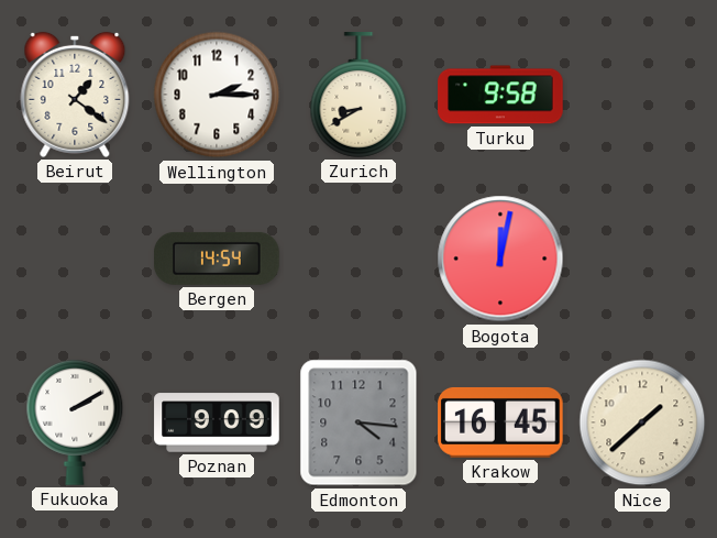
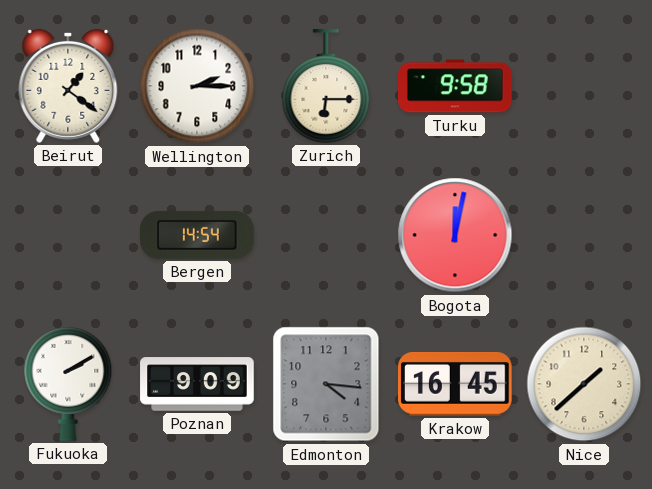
Zurich: 8:40 -> 6:15
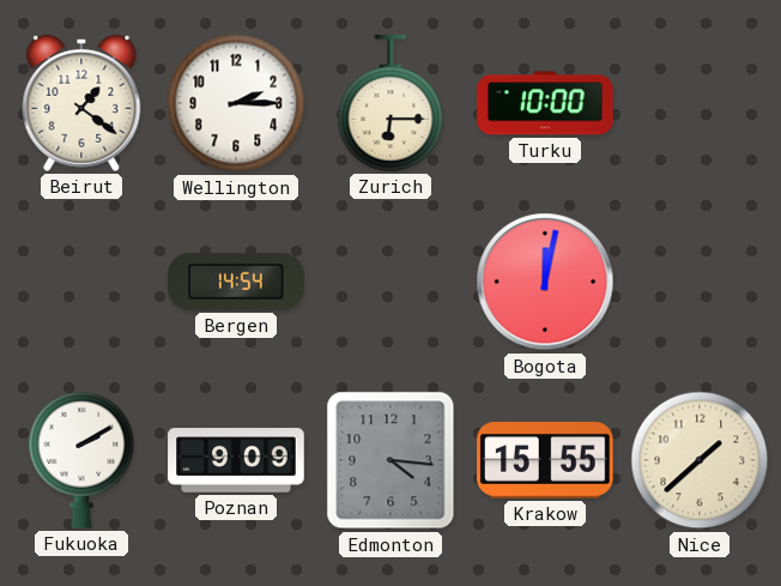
Turku: 9:58 -> 10:00
Krakow: 16:45 -> 15:55
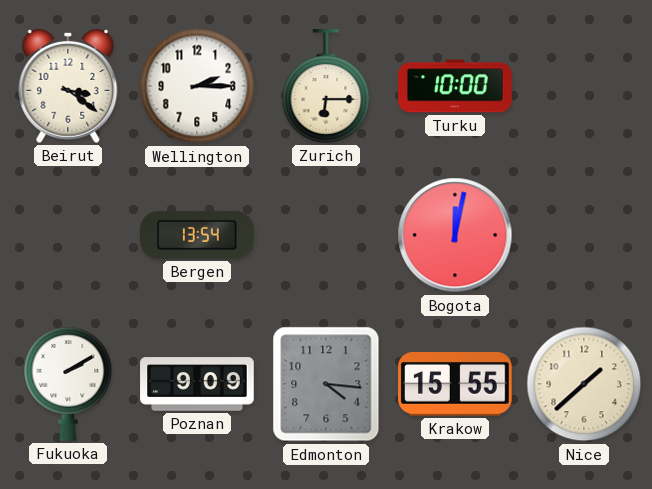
Beirut: 1:21 -> 3:21
Bergen: 14:54 -> 13:54
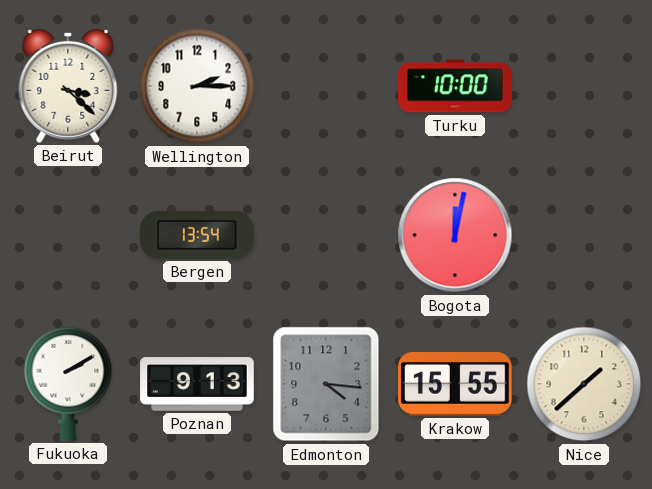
Beirut: 3:21 -> 3:22
Zurich: 6:15 -> none
Poznan: 9:09 -> 9:13
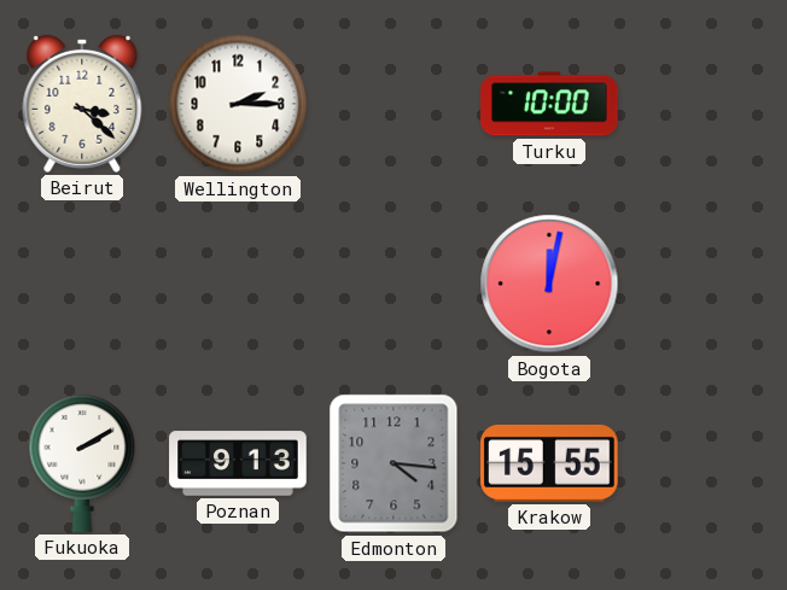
Bergen: 13:54 -> none
Nice: 1:38 -> none
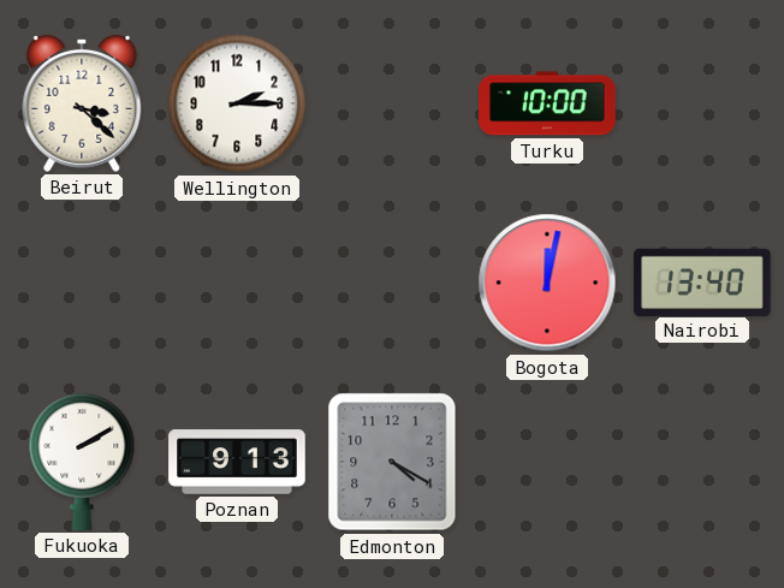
Nairobi: none -> 13:40
Edmonton: 4:16 -> 4:20
Krakow: 15:55 -> none
